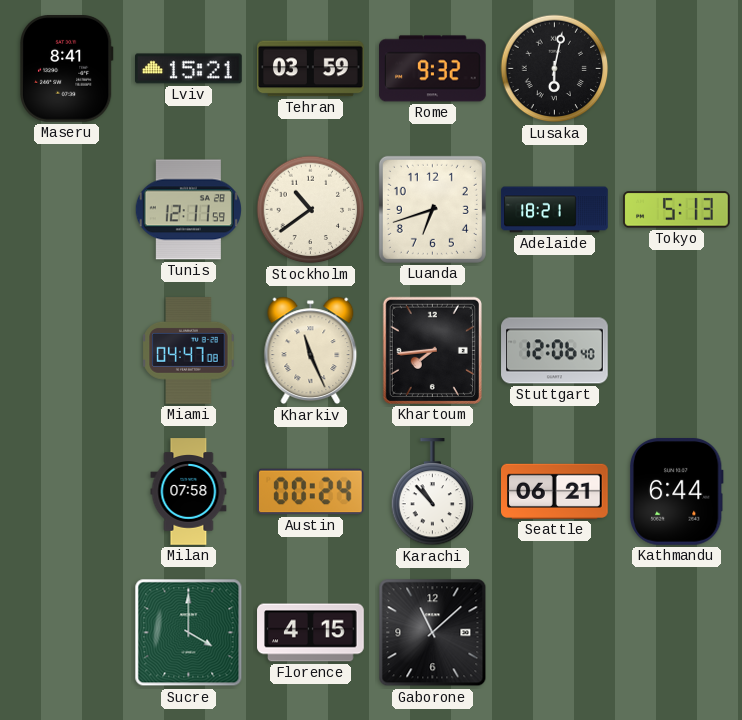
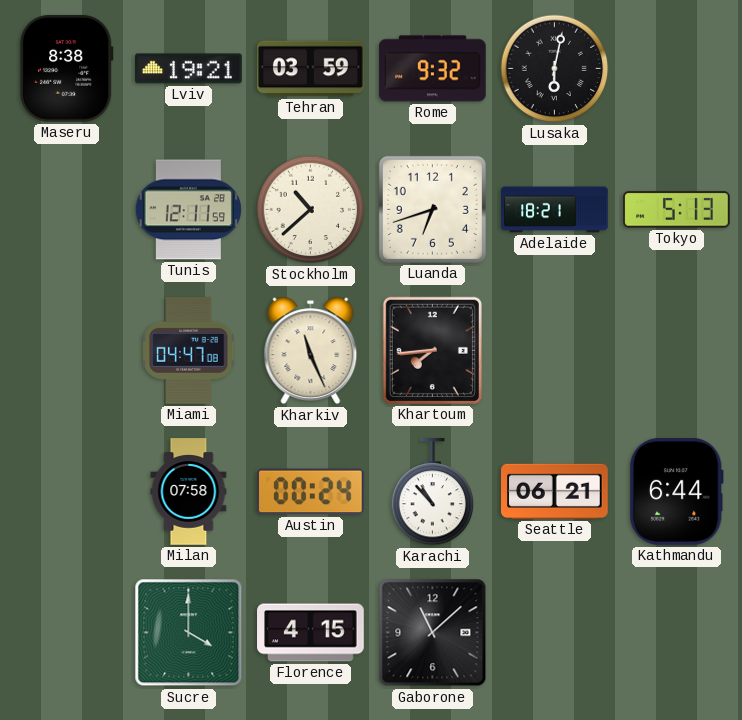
Maseru: 8:41 -> 8:38
Lviv: 15:21 -> 19:21
Stockholm: 10:39 -> 10:38
Stuttgart: 12:06 -> none
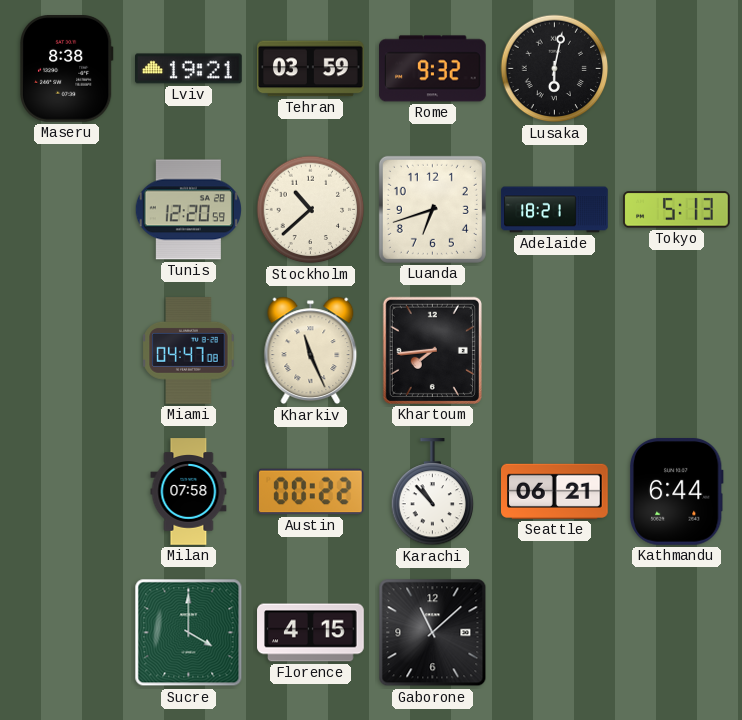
Tunis: 12:11 -> 12:20
Austin: 00:24 -> 00:22
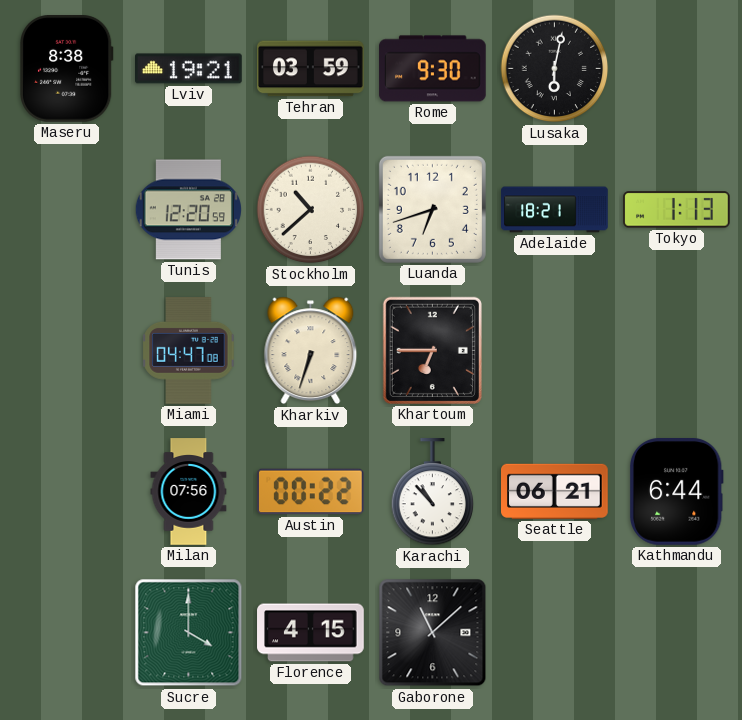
Rome: 9:32 -> 9:30
Tokyo: 5:13 -> 1:13
Kharkiv: 11:26 -> 6:33
Khartoum: 7:44 -> 6:45
Milan: 07:58 -> 07:56
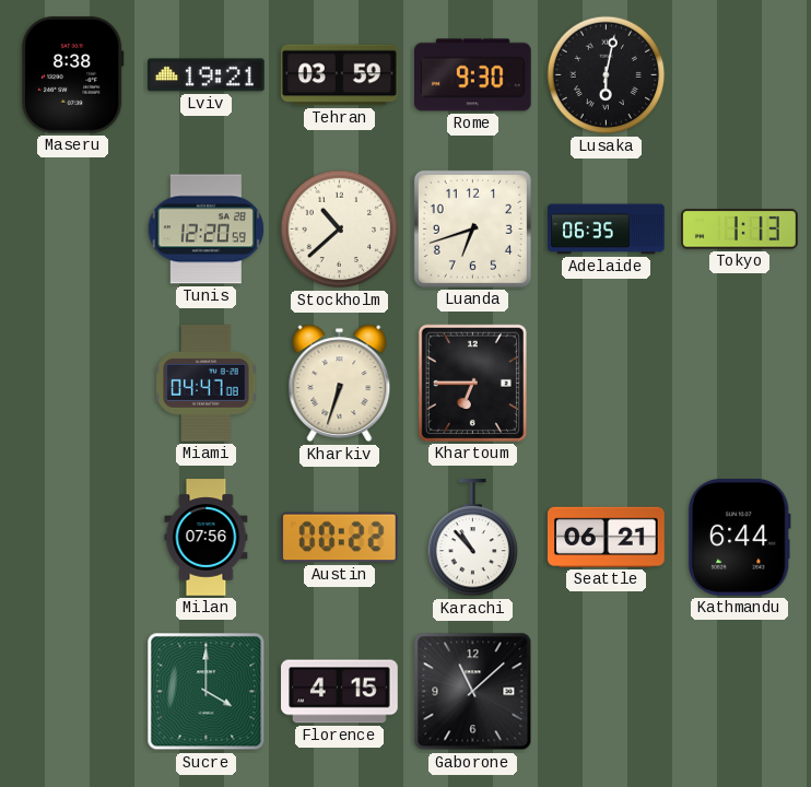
Adelaide: 18:21 -> 06:35
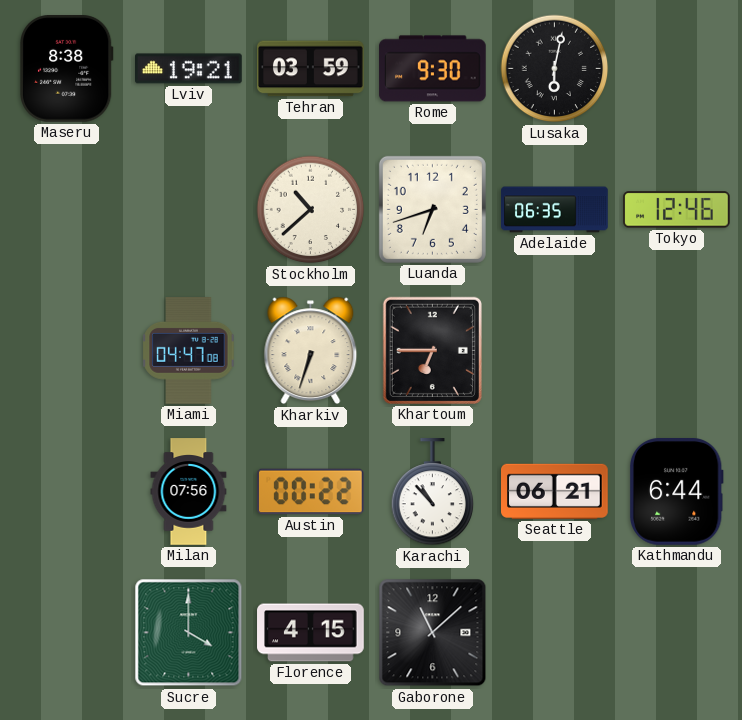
Tunis: 12:20 -> none
Tokyo: 1:13 -> 12:46
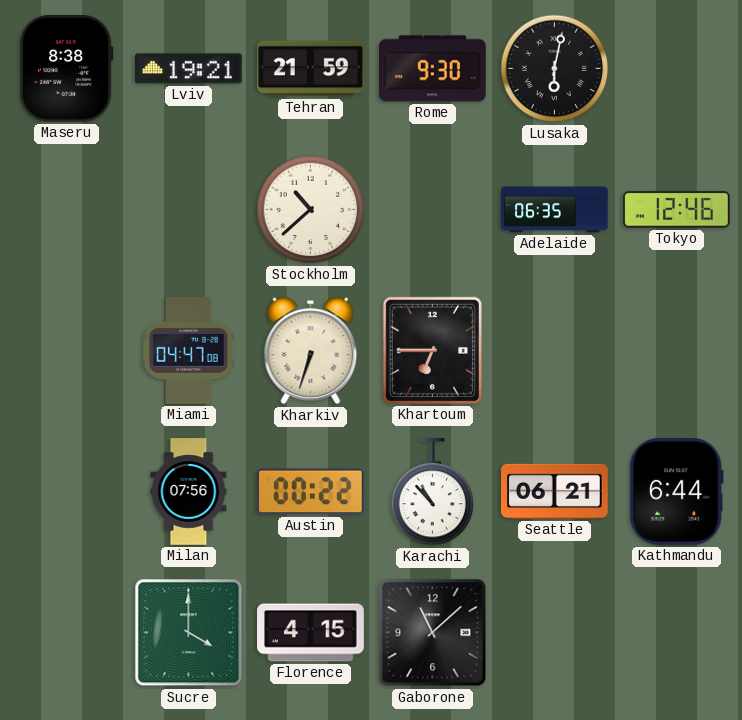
Tehran: 03:59 -> 21:59
Luanda: 6:42 -> none
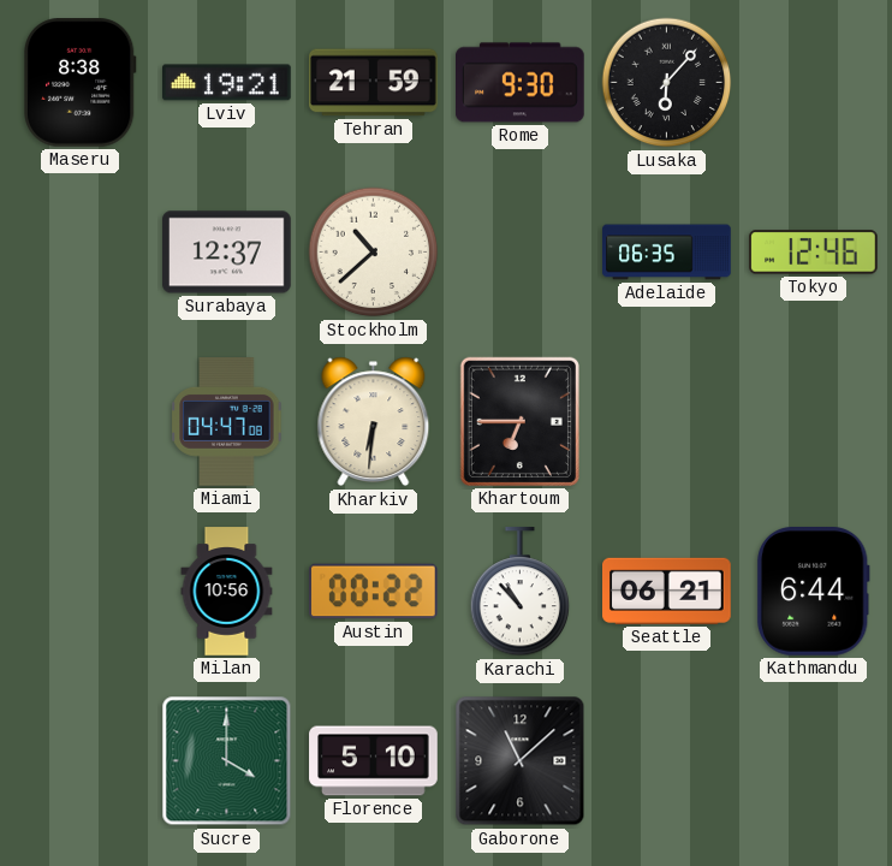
Lusaka: 6:02 -> 6:07
Surabaya: none -> 12:37
Kharkiv: 6:33 -> 6:31
Milan: 07:56 -> 10:56
Florence: 4:15 -> 5:10
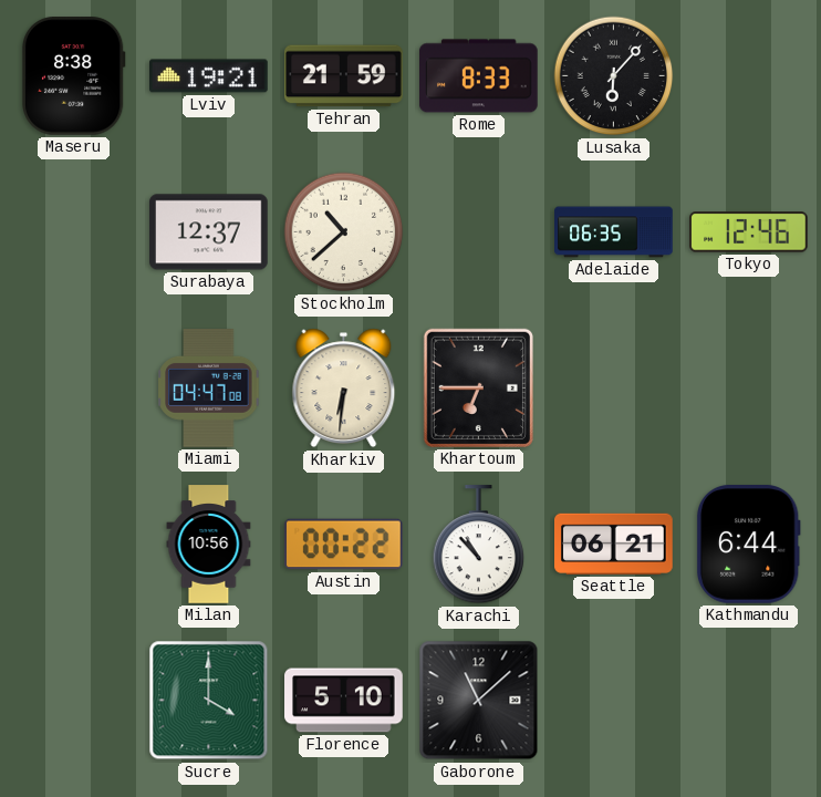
Rome: 9:30 -> 8:33
